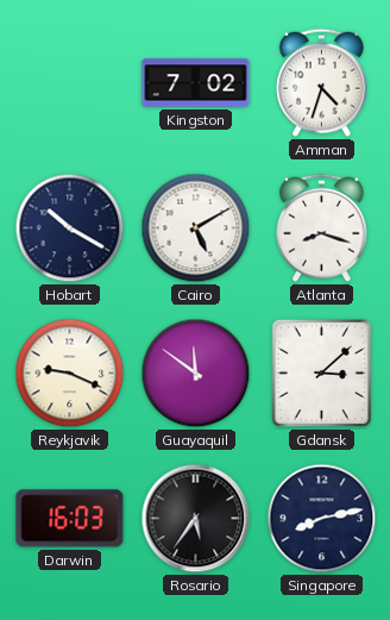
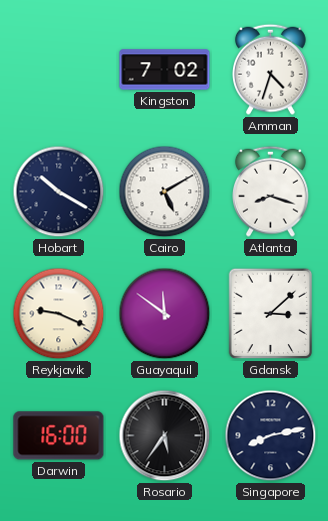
Darwin: 16:03 -> 16:00
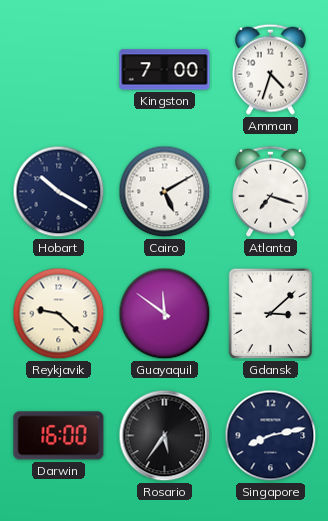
Kingston: 7:02 -> 7:00
Atlanta: 8:18 -> 7:18
Reykjavik: 9:19 -> 9:22
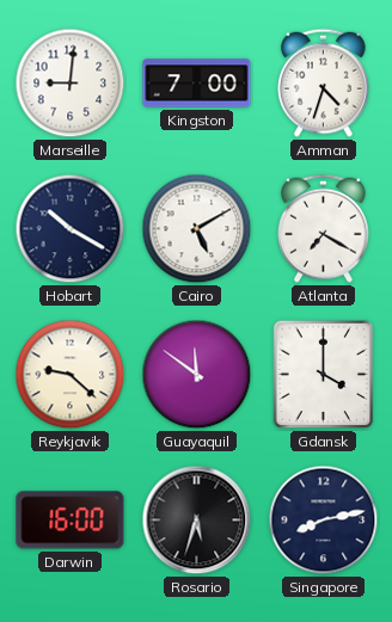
Marseille: none -> 9:01
Atlanta: 7:18 -> 7:20
Gdansk: 3:08 -> 4:00
Rosario: 5:36 -> 5:33
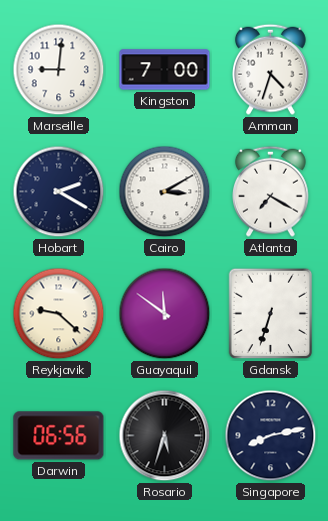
Hobart: 10:20 -> 2:20
Cairo: 5:10 -> 3:10
Gdansk: 4:00 -> 6:33
Darwin: 16:00 -> 06:56
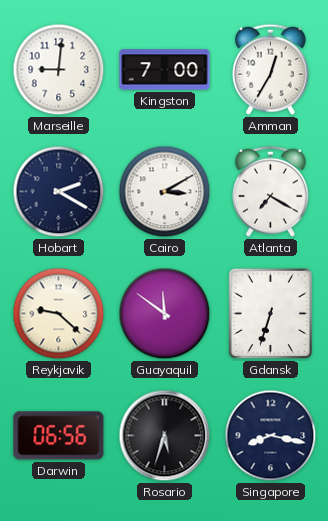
Amman: 4:33 -> 12:35
Singapore: 8:13 -> 8:17
